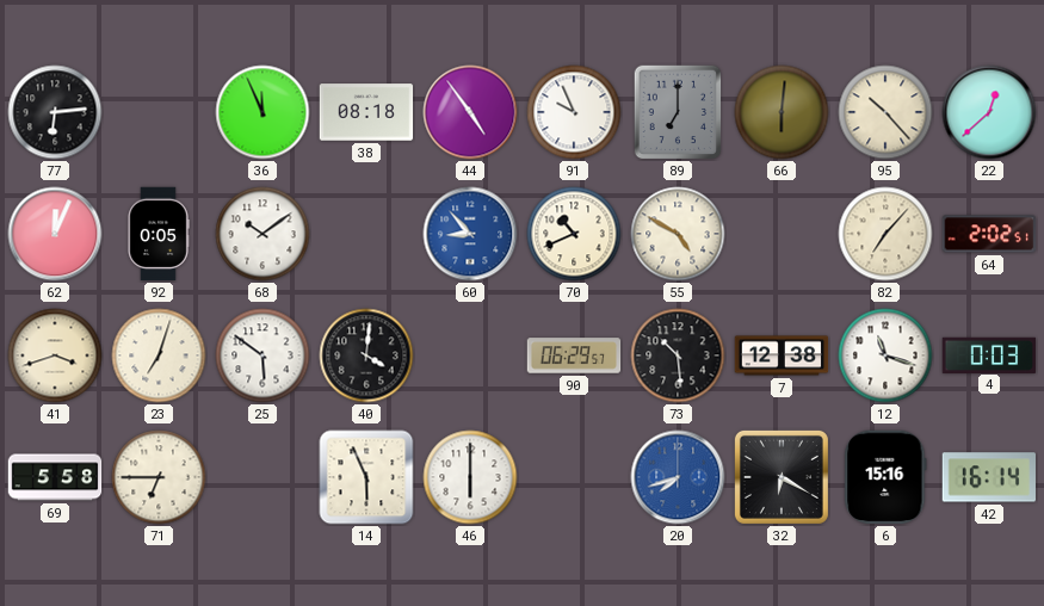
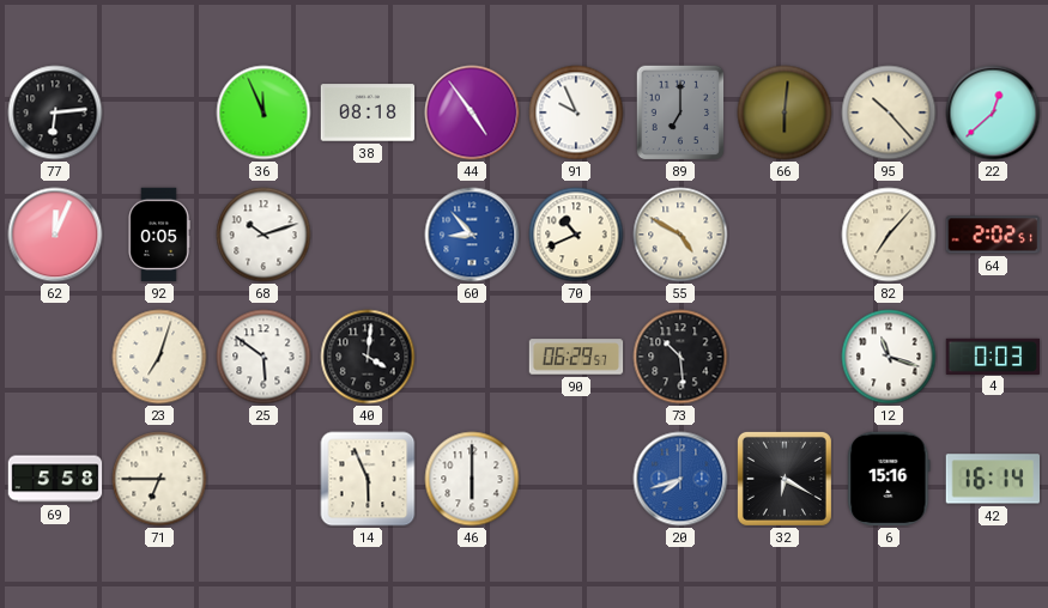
68: 10:09 -> 10:12
41: 3:42 -> none
7: 12:38 -> none
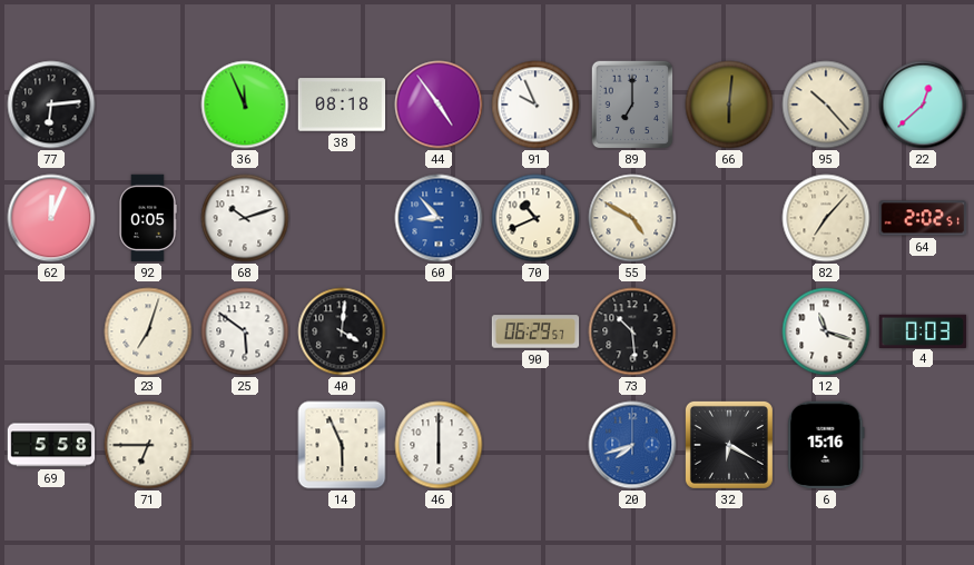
42: 16:14 -> none
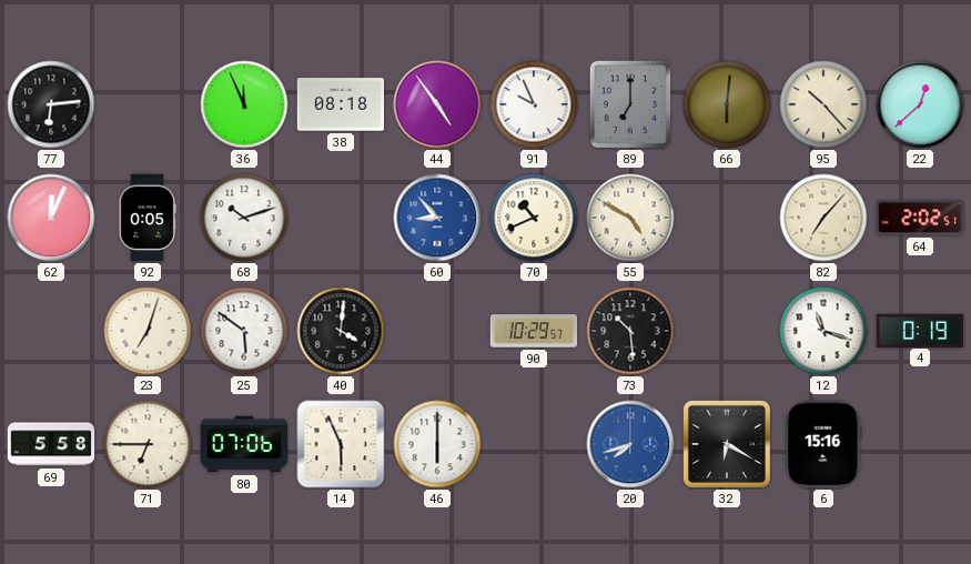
90: 06:29 -> 10:29
4: 0:03 -> 0:19
80: none -> 07:06
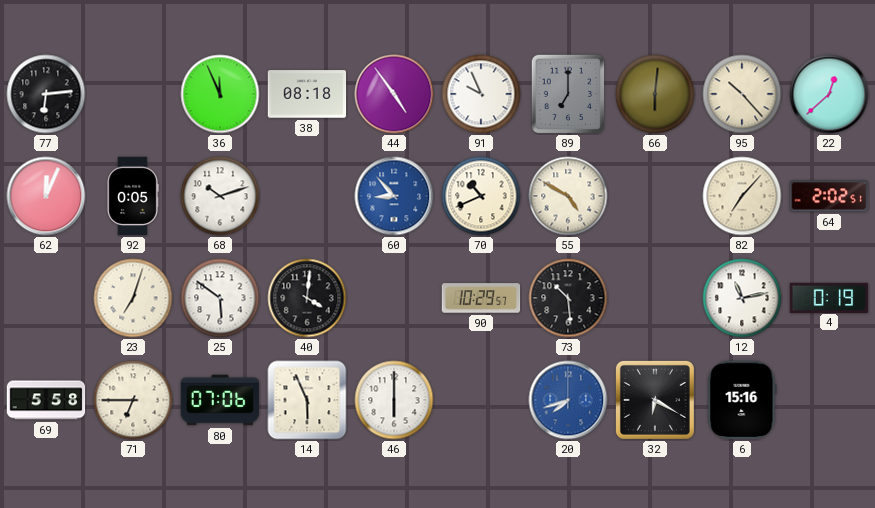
12: 11:18 -> 11:13
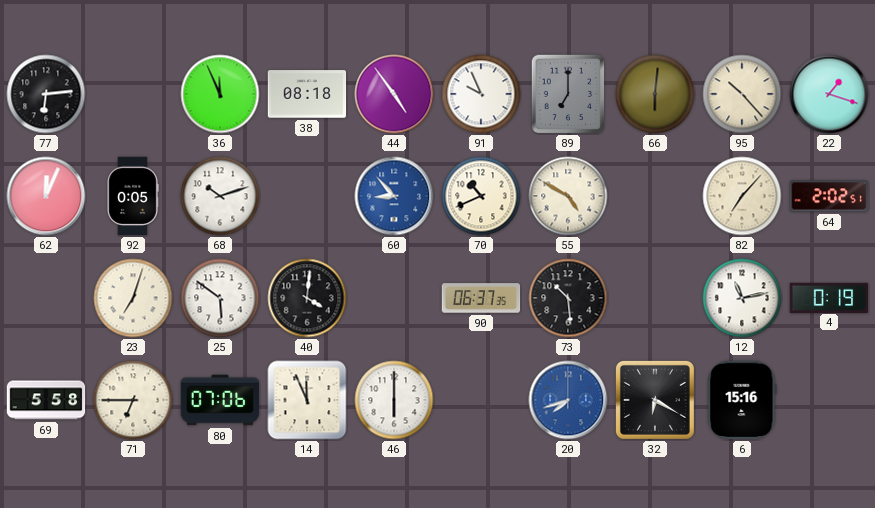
22: 12:38 -> 1:18
90: 10:29 -> 06:37
14: 5:56 -> 11:56
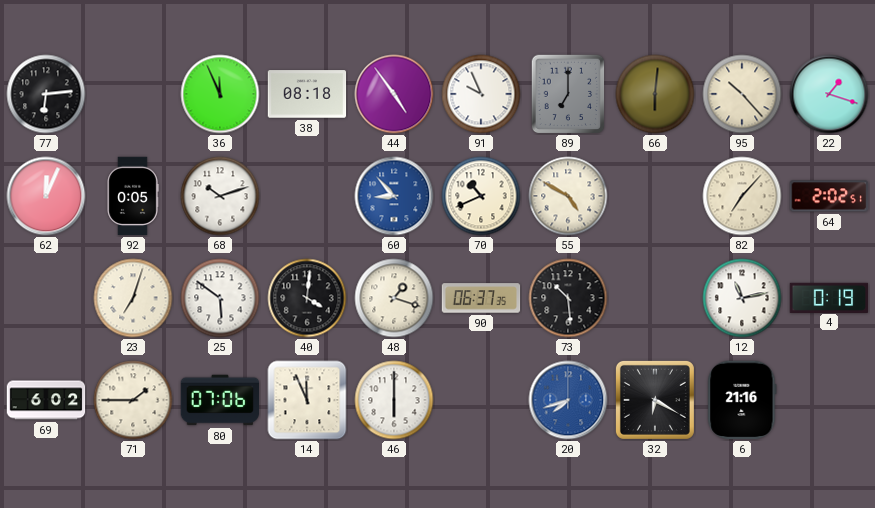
48: none -> 1:18
69: 5:58 -> 6:02
71: 6:45 -> 1:45
6: 15:16 -> 21:16
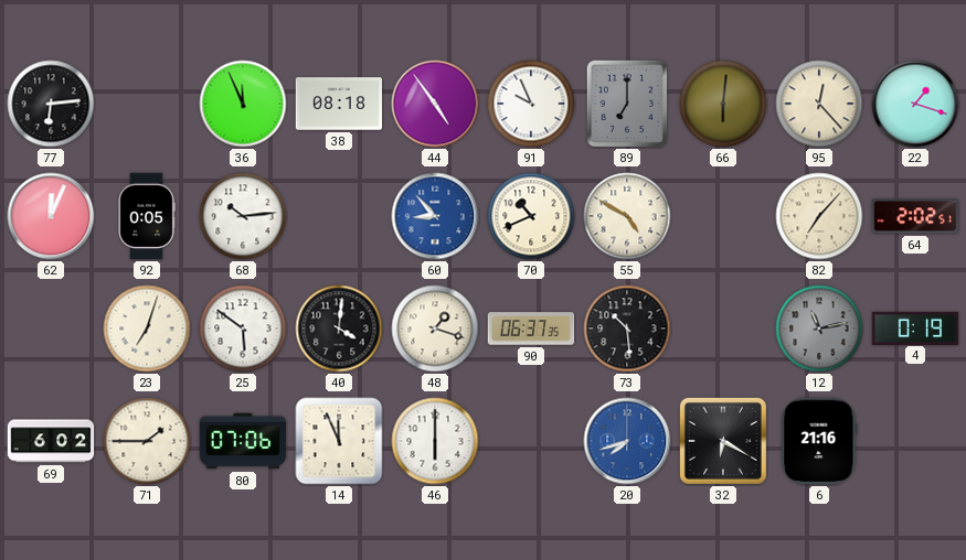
95: 10:23 -> 12:23
68: 10:12 -> 10:14
12 dial: white -> grey
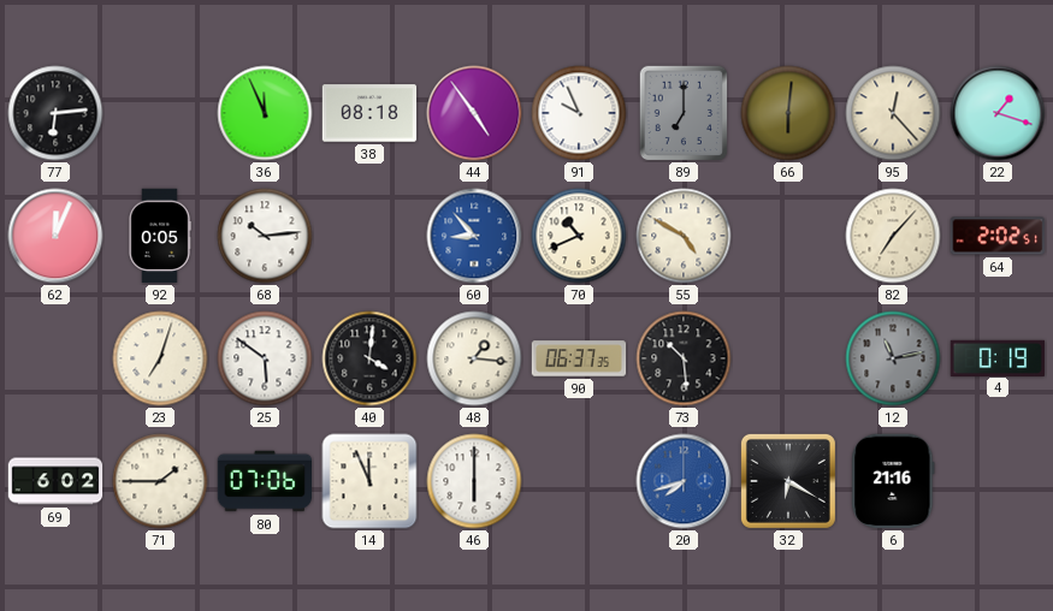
48: 1:18 -> 1:16
